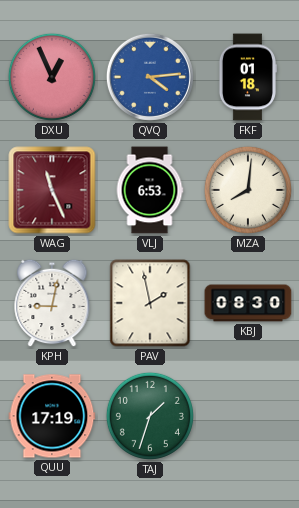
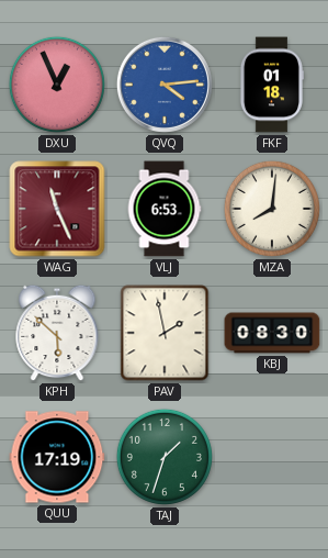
KPH: 9:02 -> 5:52
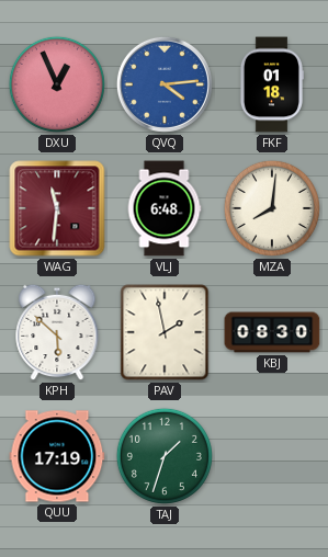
WAG: 11:26 -> 11:31
VLJ: 6:53 -> 6:48
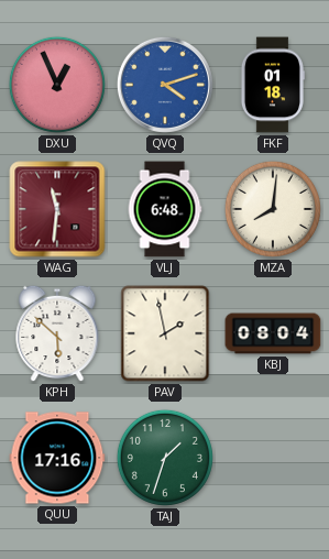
QVQ: 4:14 -> 4:12
KBJ: 08:30 -> 08:04
QUU: 17:19 -> 17:16
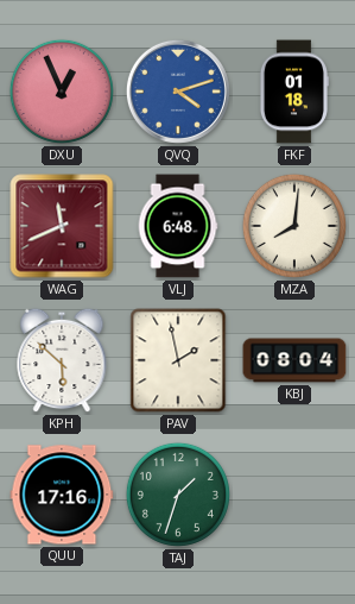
WAG: 11:31 -> 11:41
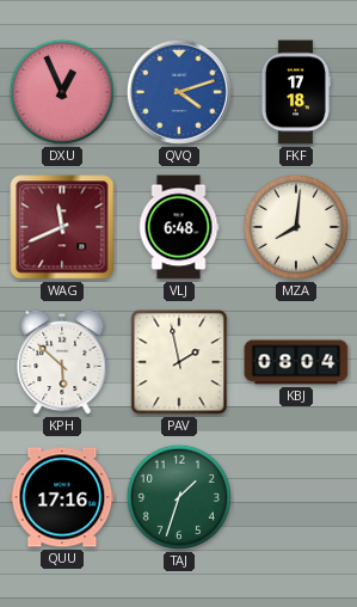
FKF: 01:18 -> 17:18
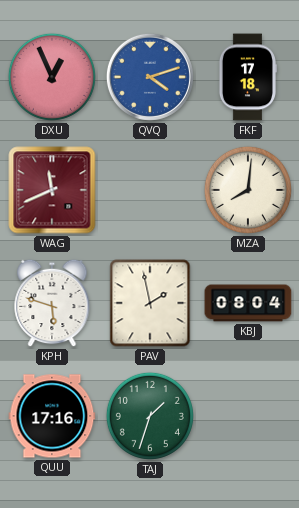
VLJ: 6:48 -> none
KPH: 5:52 -> 5:48
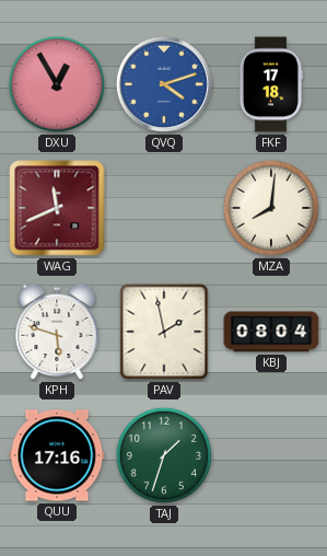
DXU: 12:56 -> 12:55
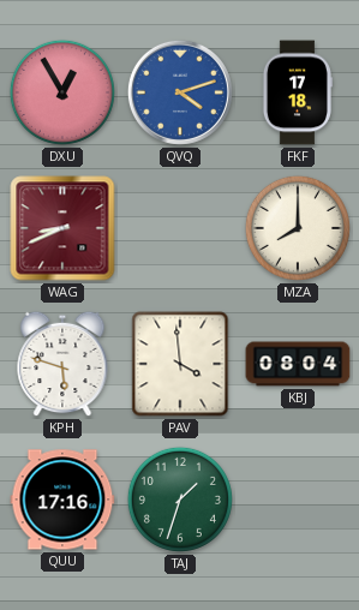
WAG: 11:41 -> 8:41
MZA: 8:01 -> 8:00
PAV: 1:58 -> 3:59
